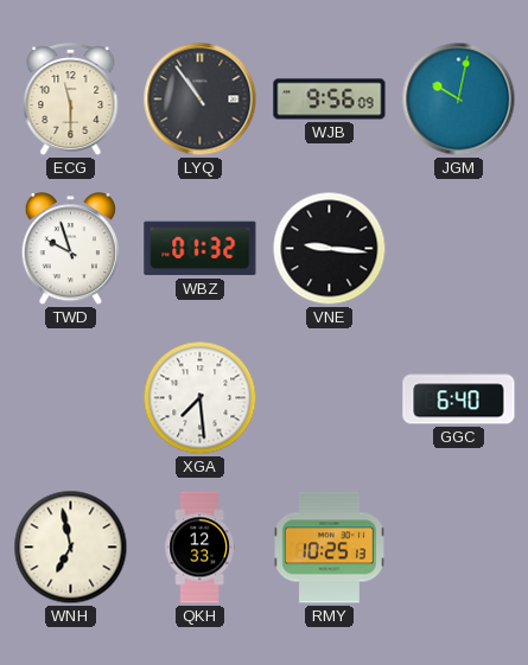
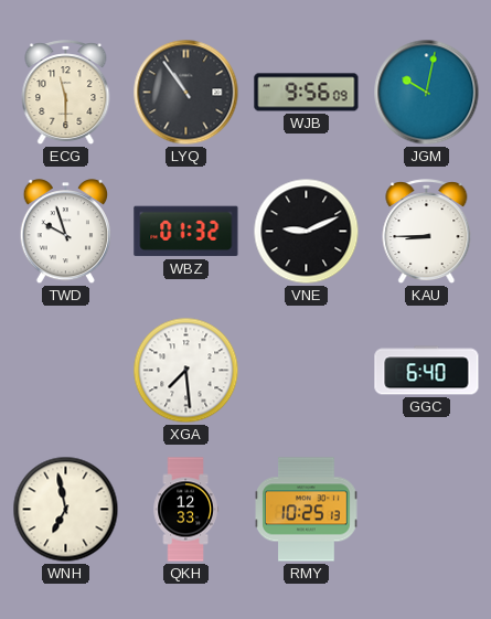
VNE: 9:16 -> 9:11
KAU: none -> 8:45
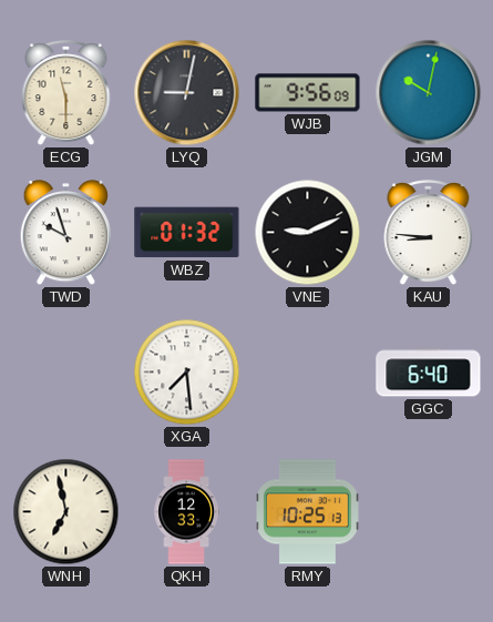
LYQ: 10:54 -> 9:02
KAU: 8:45 -> 8:46
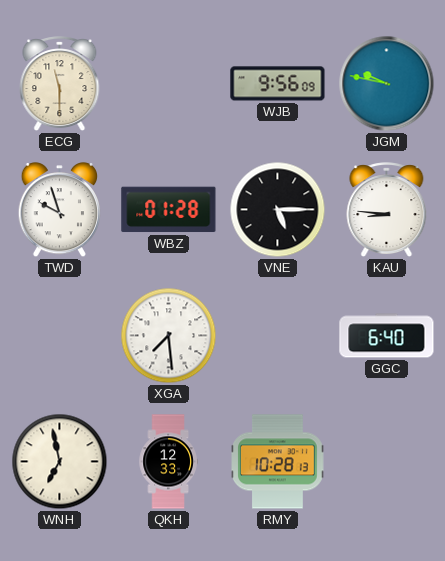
LYQ: 9:02 -> none
JGM: 10:02 -> 9:47
WBZ: 01:32 -> 01:28
VNE: 9:11 -> 5:15
RMY: 10:25 -> 10:28
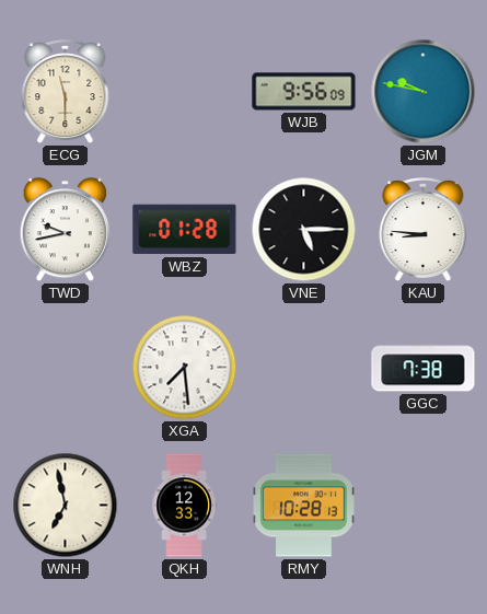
TWD: 9:57 -> 9:43
GGC: 6:40 -> 7:38
